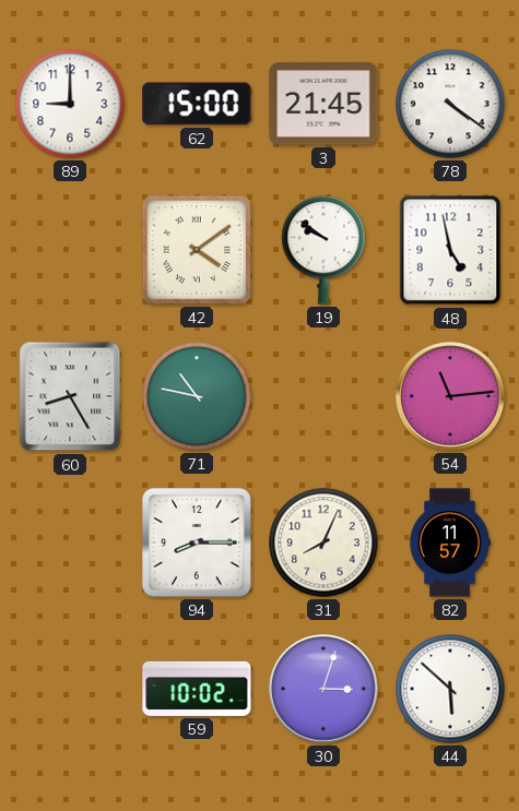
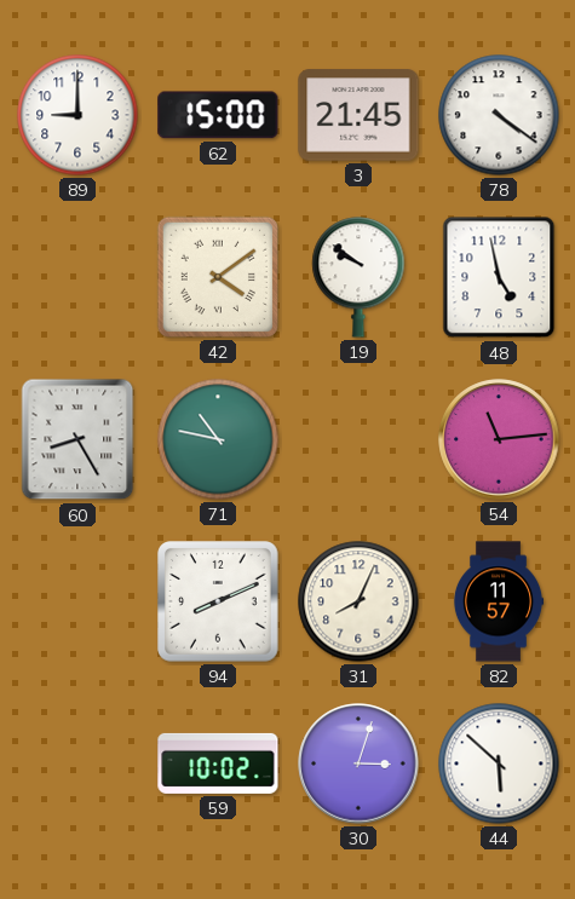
94: 8:15 -> 8:11
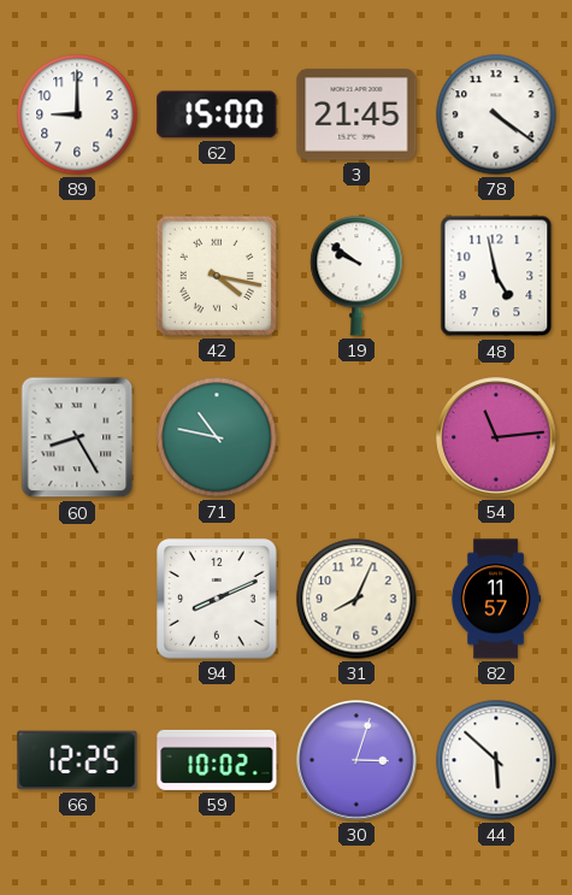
42: 4:09 -> 4:17
66: none -> 12:25
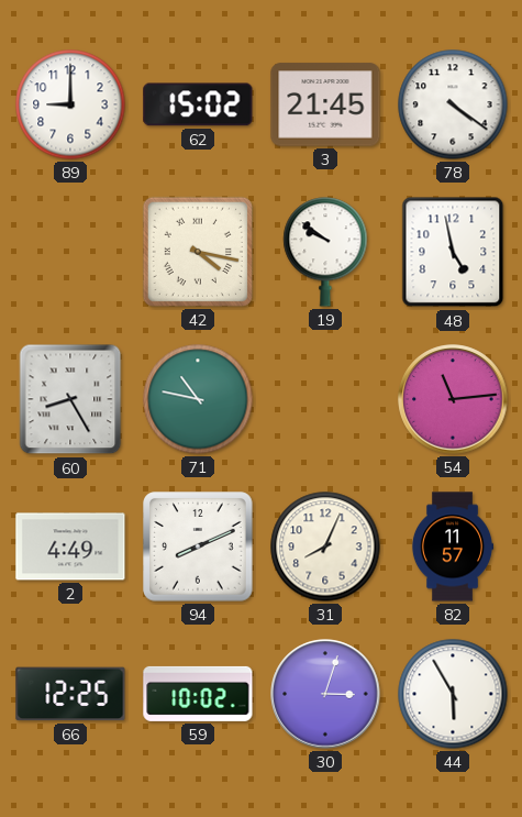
62: 15:00 -> 15:02
2: none -> 4:49
44: 5:52 -> 5:55
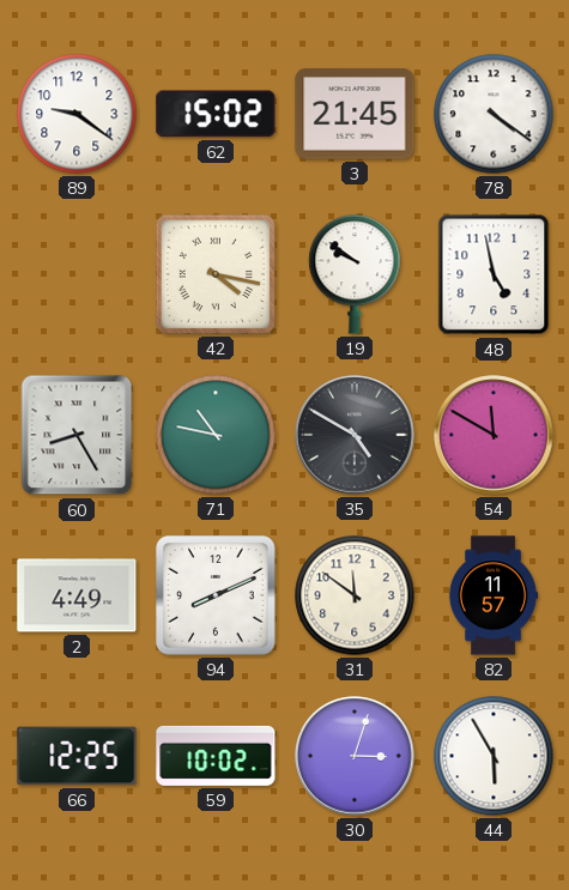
89: 9:00 -> 9:21
35: none -> 4:50
54: 11:14 -> 11:50
31: 8:04 -> 11:51
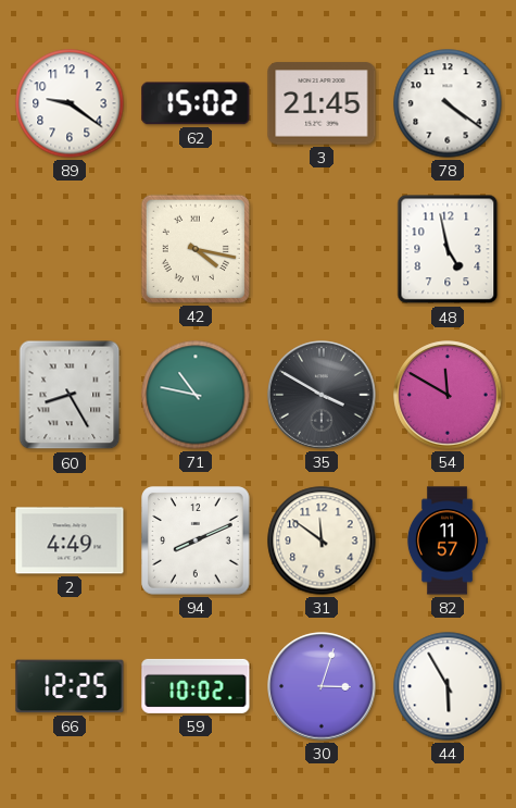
19: 9:51 -> none
35: 4:50 -> 3:50
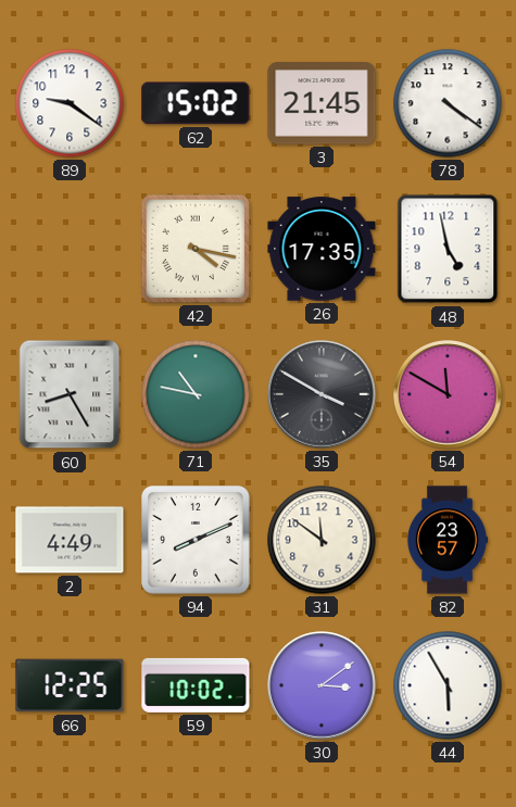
26: none -> 17:35
82: 11:57 -> 23:57
30: 3:03 -> 3:09
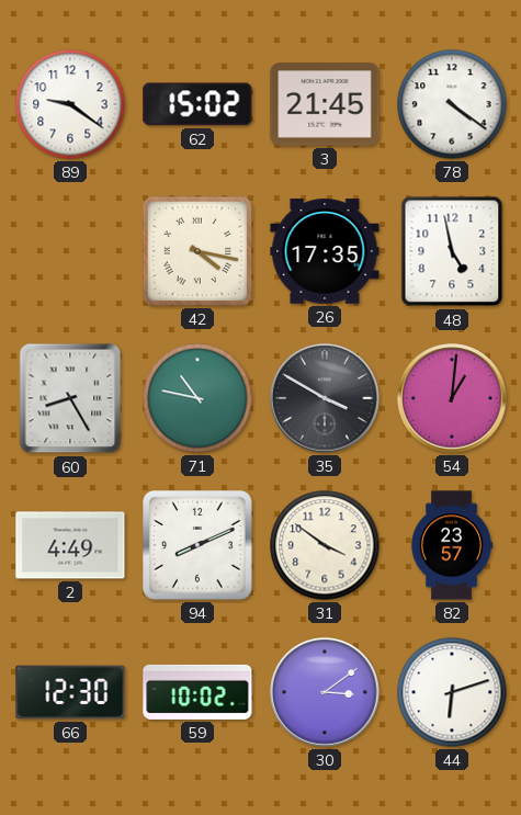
54: 11:50 -> 1:01
31: 11:51 -> 3:51
66: 12:25 -> 12:30
44: 5:55 -> 6:12
